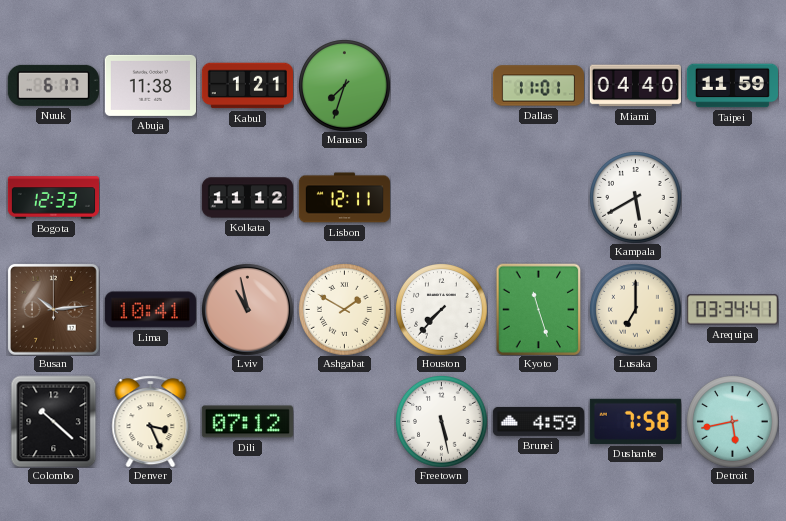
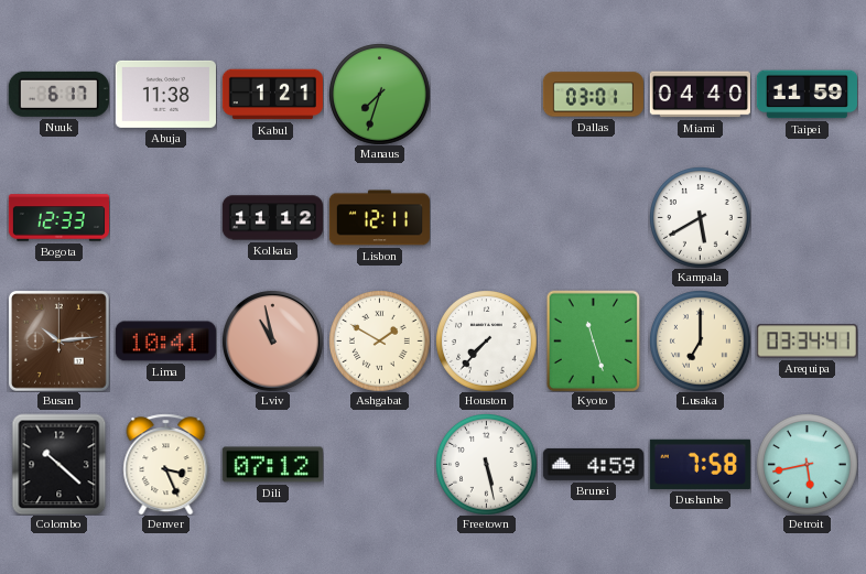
Dallas: 11:01 -> 03:01
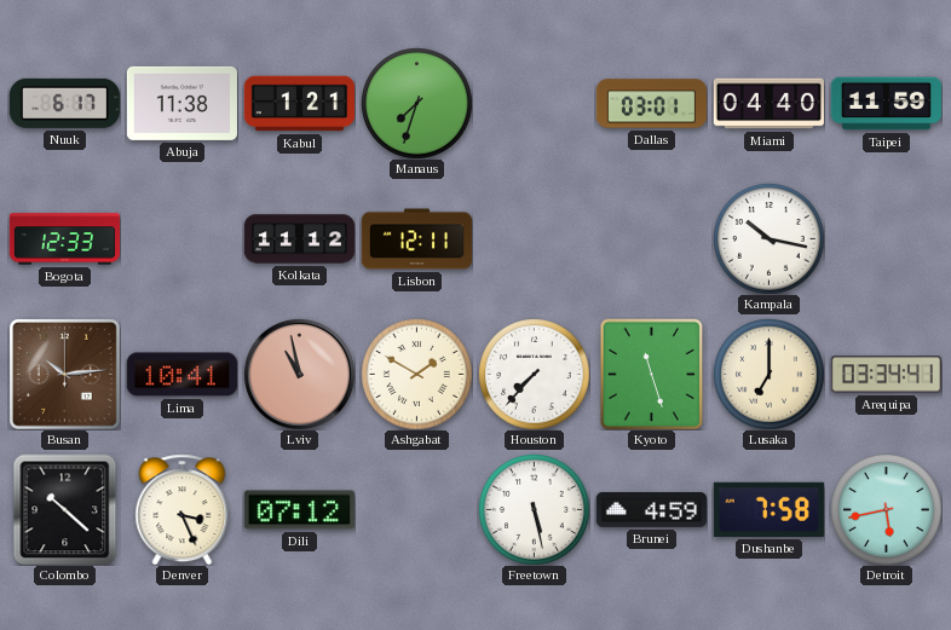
Kampala: 5:40 -> 10:17
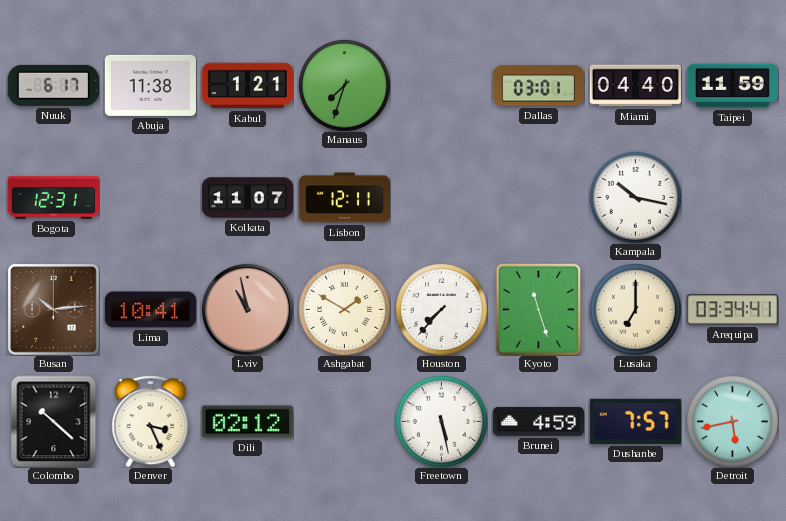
Bogota: 12:33 -> 12:31
Kolkata: 11:12 -> 11:07
Dili: 07:12 -> 02:12
Dushanbe: 7:58 -> 7:57
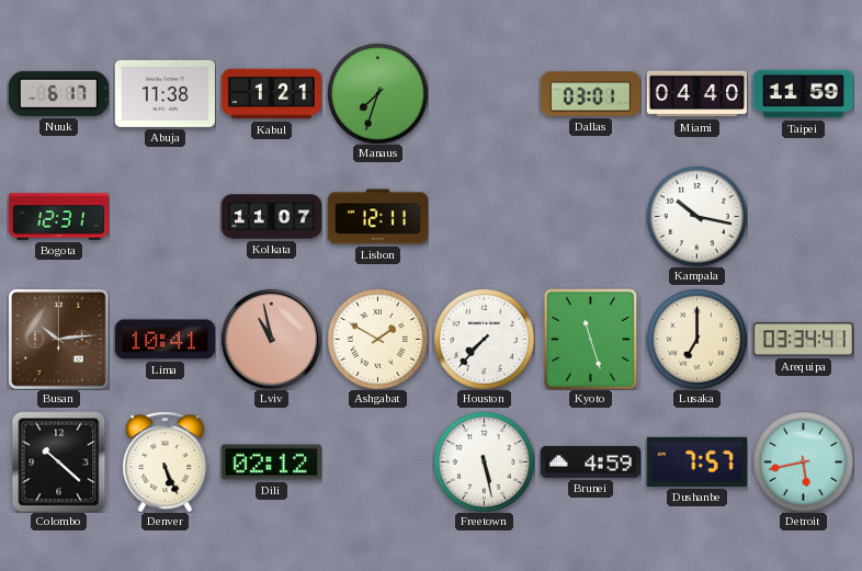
Denver: 3:26 -> 5:26
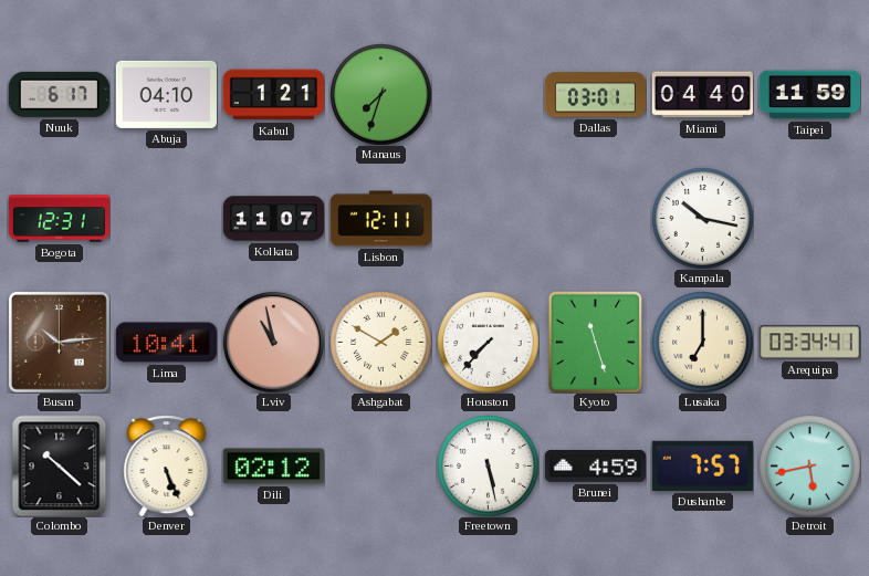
Abuja: 11:38 -> 04:10
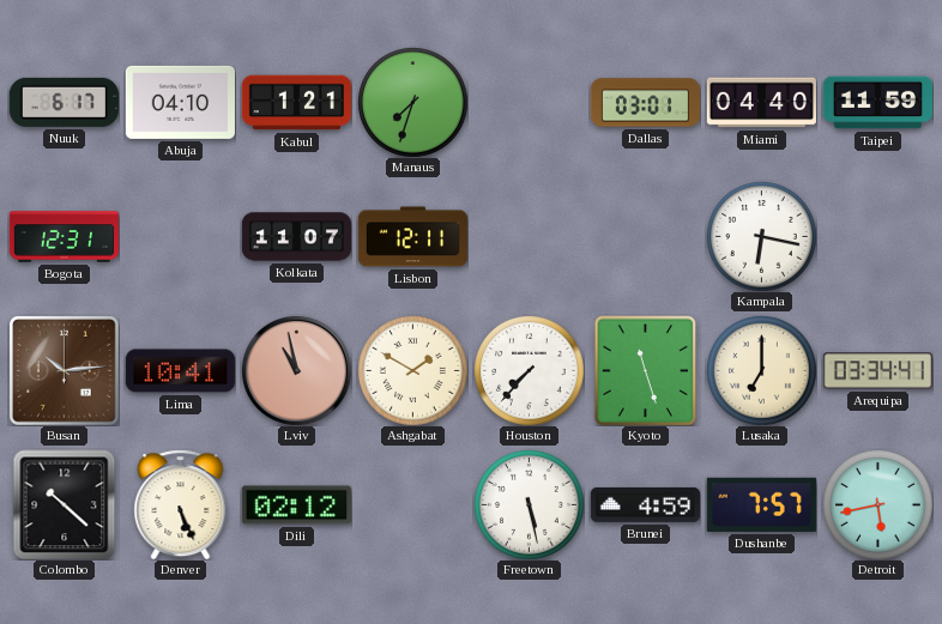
Kampala: 10:17 -> 6:17
